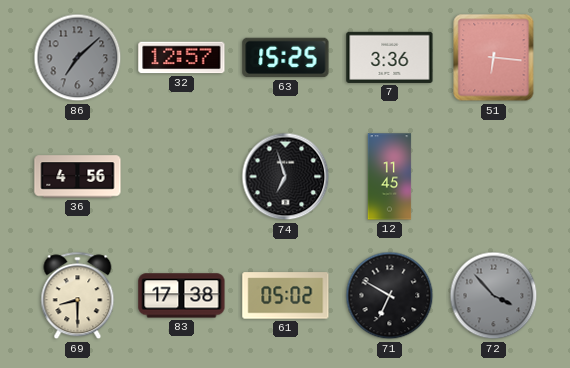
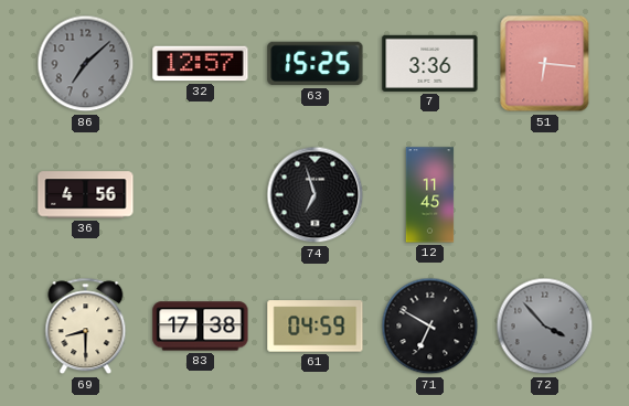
61: 05:02 -> 04:59
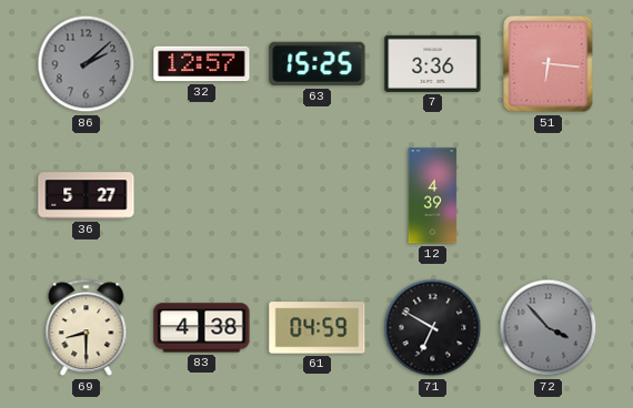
86: 7:08 -> 2:08
36: 4:56 -> 5:27
74: 6:57 -> none
12: 11:45 -> 4:39
83: 17:38 -> 4:38
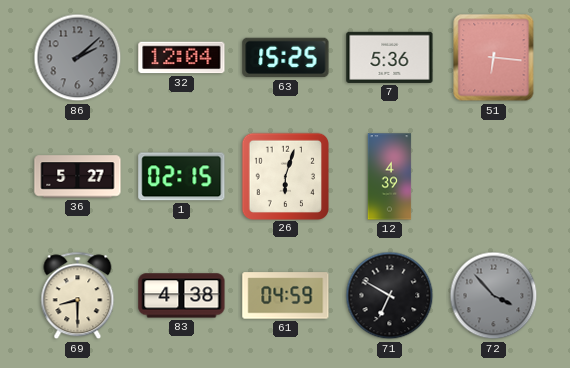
32: 12:57 -> 12:04
7: 3:36 -> 5:36
1: none -> 02:15
26: none -> 6:03
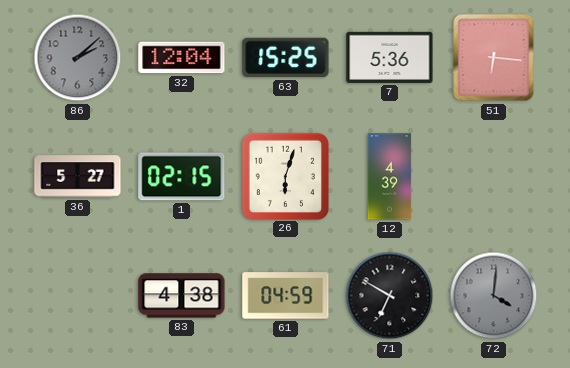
69: 8:30 -> none
72: 3:53 -> 4:01
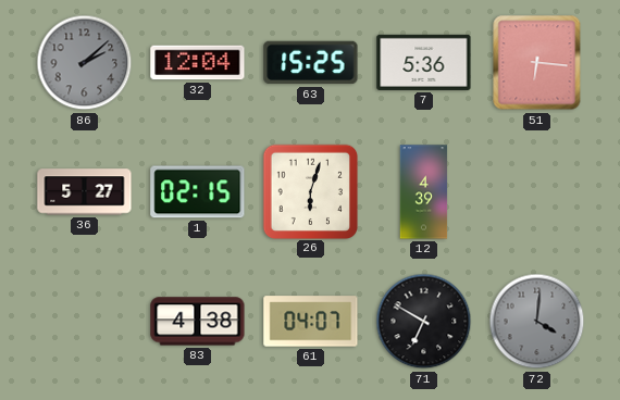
61: 04:59 -> 04:07
